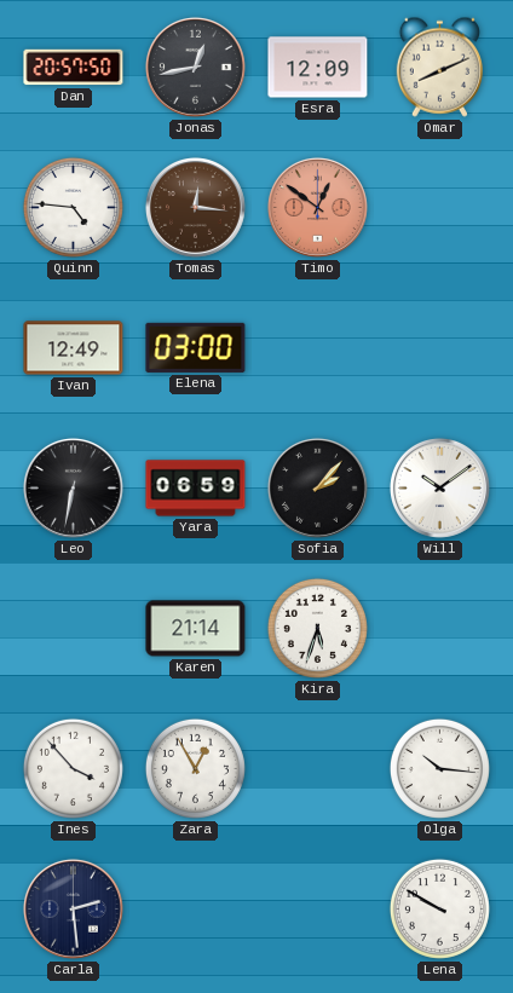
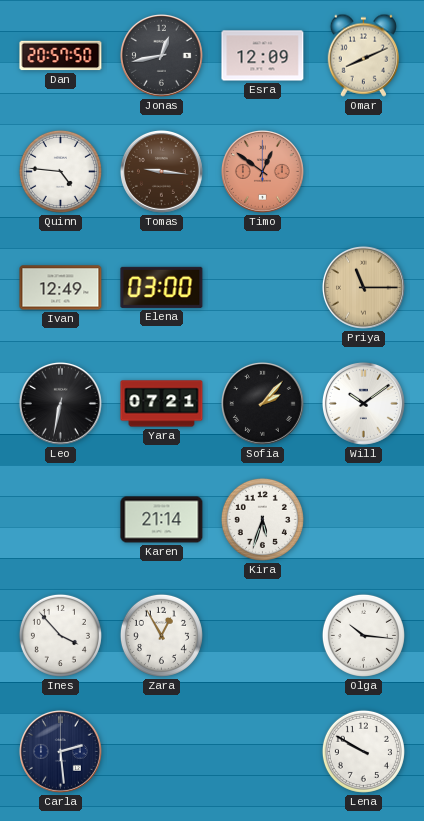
Tomas: 12:16 -> 9:16
Priya: none -> 11:15
Yara: 06:59 -> 07:21
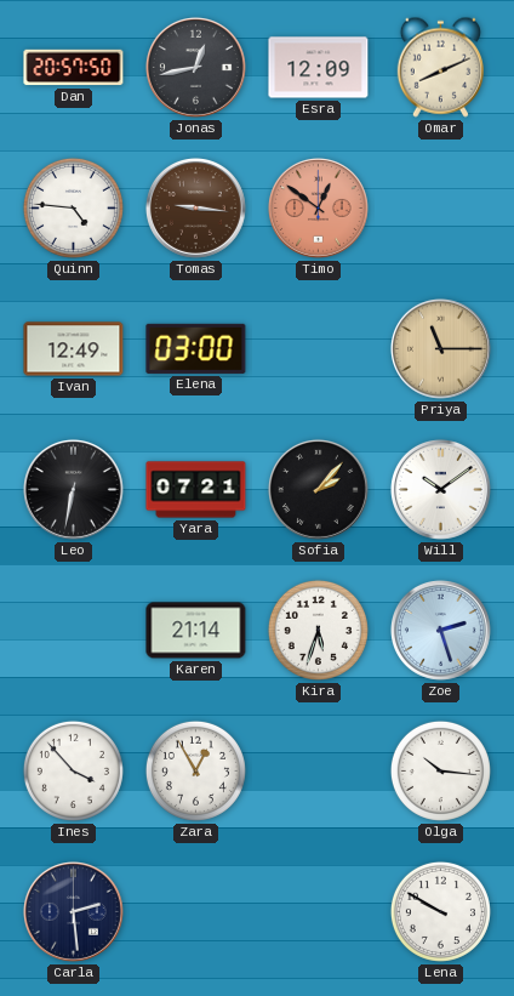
Zoe: none -> 2:27
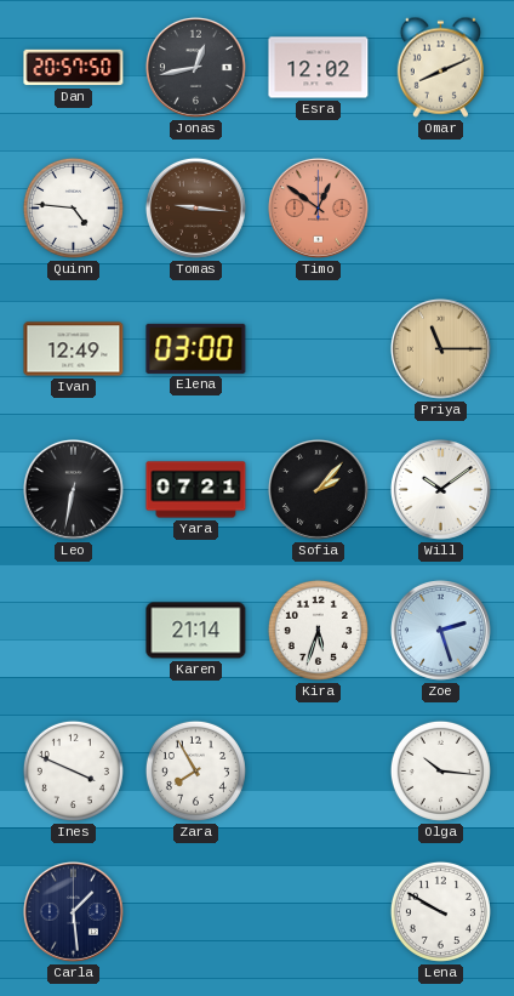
Esra: 12:09 -> 12:02
Ines: 3:53 -> 3:49
Zara: 12:55 -> 7:55
Carla: 2:29 -> 1:29
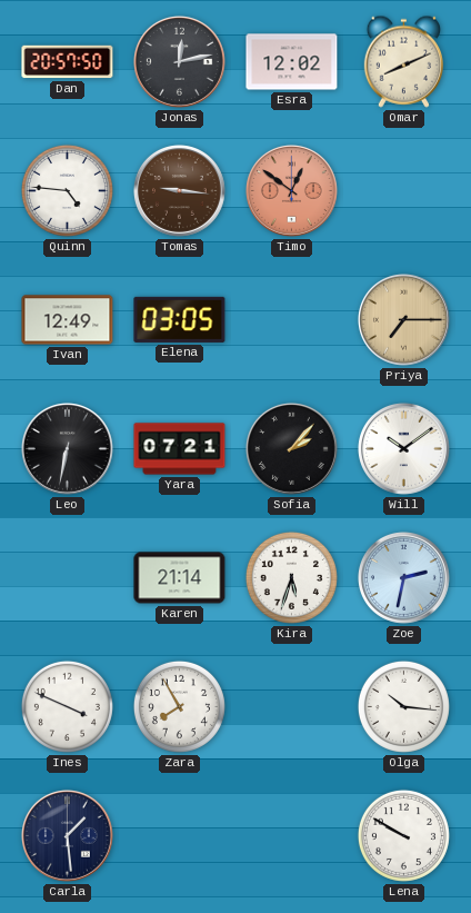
Jonas: 12:43 -> 12:13
Elena: 03:00 -> 03:05
Priya: 11:15 -> 7:15
Zoe: 2:27 -> 2:32
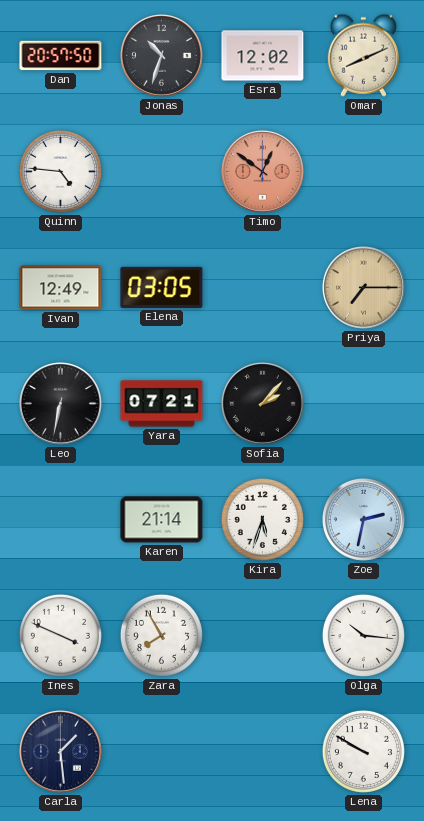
Jonas: 12:13 -> 10:33
Tomas: 9:16 -> none
Will: 10:09 -> none
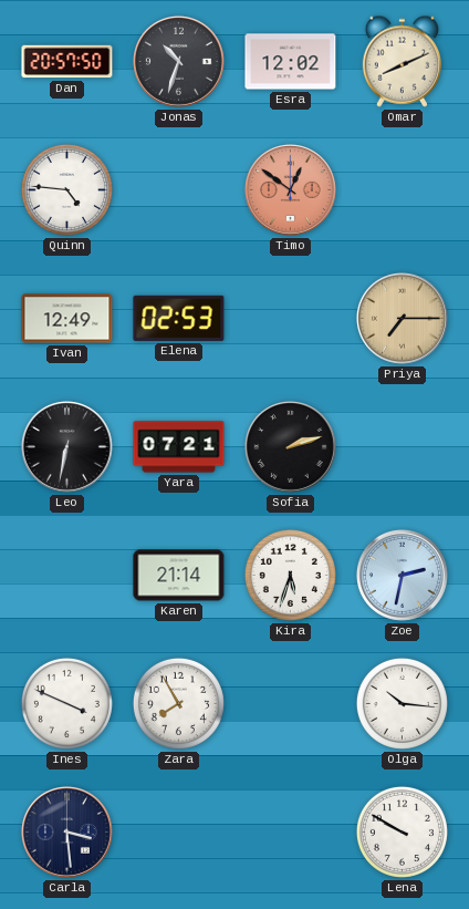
Elena: 03:05 -> 02:53
Sofia: 2:07 -> 2:12
Carla: 1:29 -> 3:29
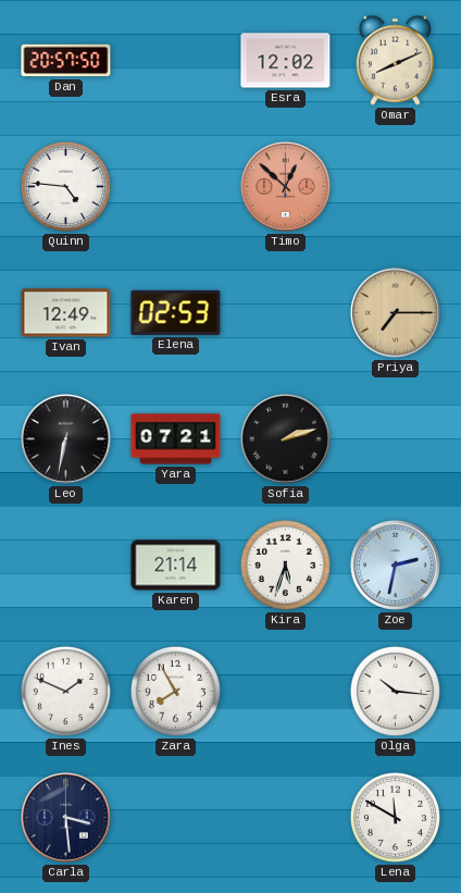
Jonas: 10:33 -> none
Timo: 12:51 -> 12:52
Ines: 3:49 -> 1:49
Lena: 9:50 -> 11:50
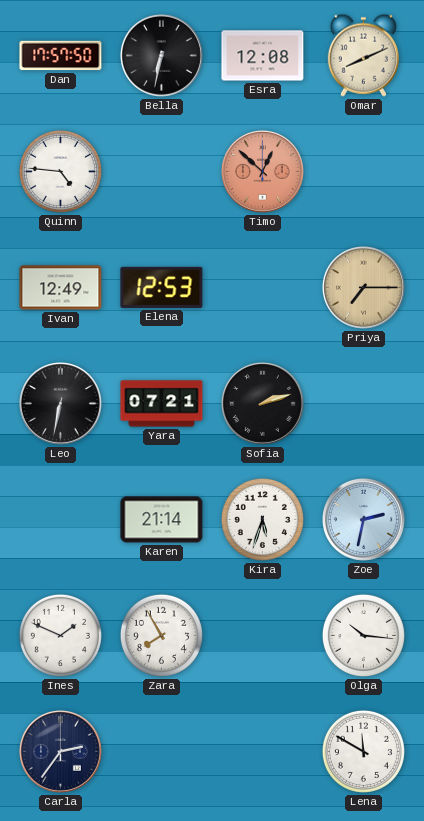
Dan: 20:57 -> 17:57
Bella: none -> 6:32
Esra: 12:02 -> 12:08
Elena: 02:53 -> 12:53
Carla: 3:29 -> 2:36
